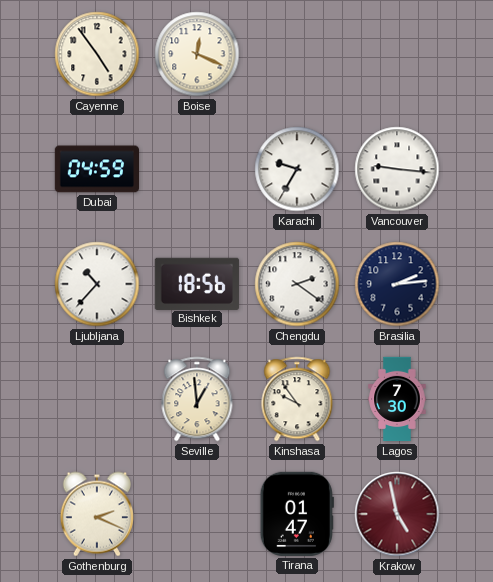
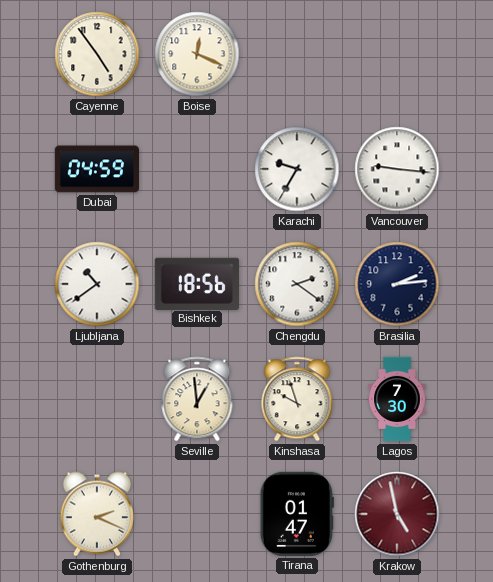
Ljubljana: 10:37 -> 10:39
Kinshasa: 9:54 -> 9:57
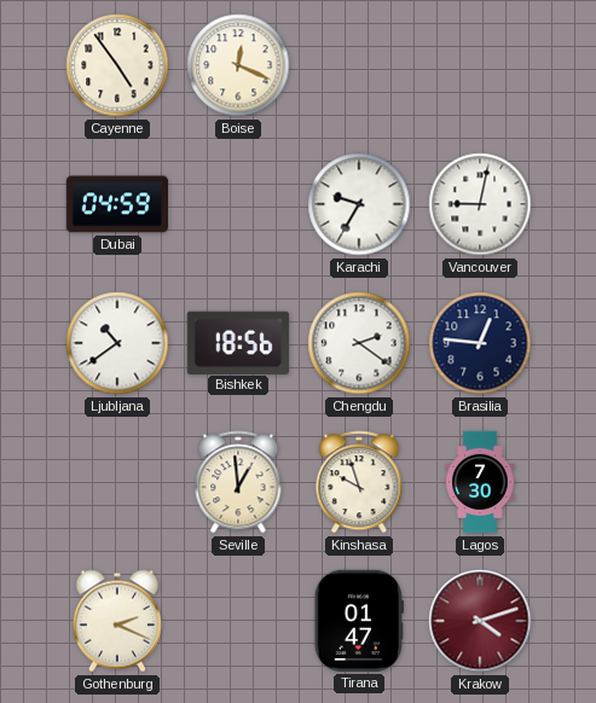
Vancouver: 9:16 -> 9:02
Brasilia: 2:14 -> 12:46
Krakow: 4:58 -> 4:12
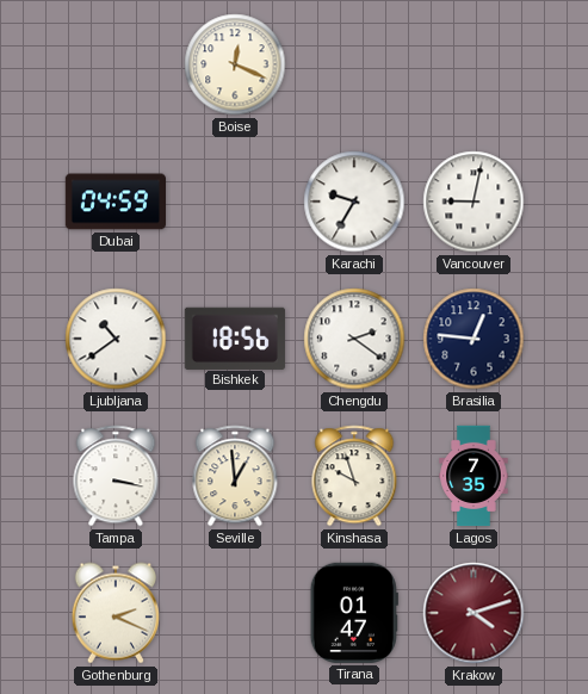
Cayenne: 4:54 -> none
Tampa: none -> 3:17
Lagos: 7:30 -> 7:35
